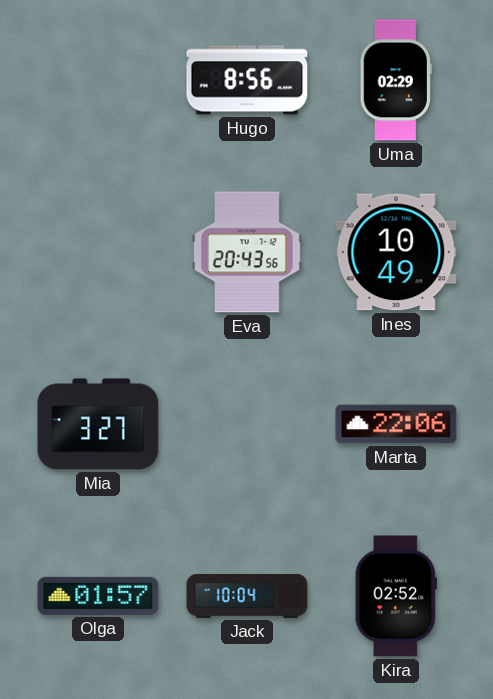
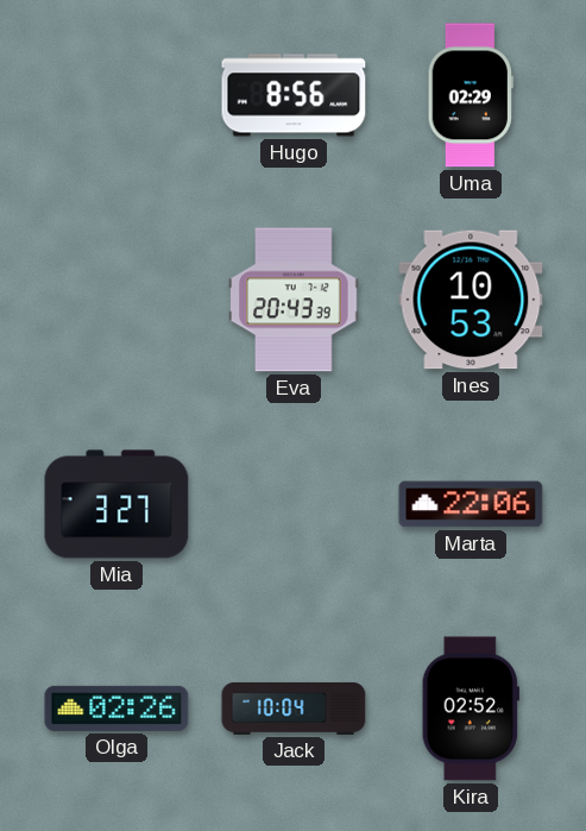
Eva: 20:43:56 -> 20:43:39
Ines: 10:49 -> 10:53
Olga: 01:57 -> 02:26
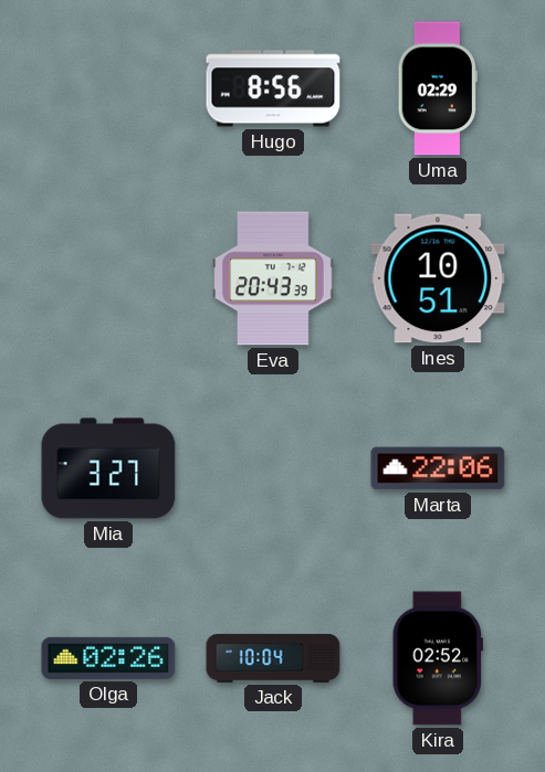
Ines: 10:53 -> 10:51
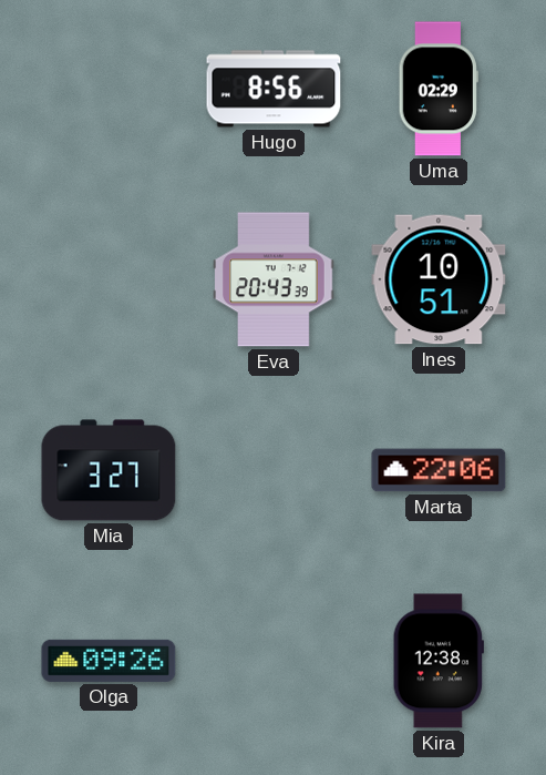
Olga: 02:26 -> 09:26
Jack: 10:04 -> none
Kira: 02:52 -> 12:38
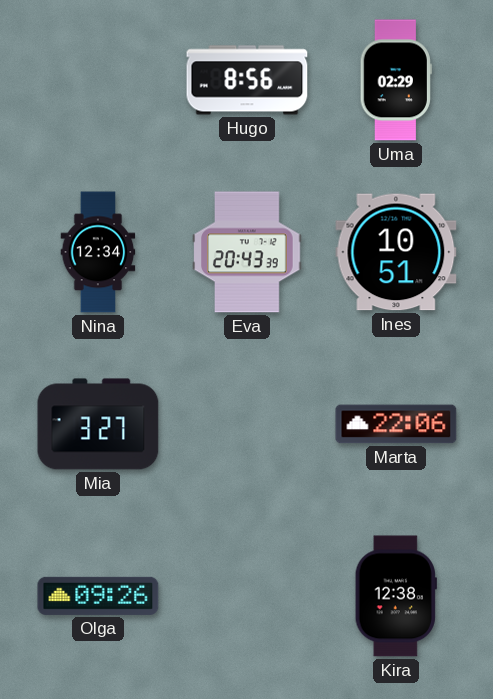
Nina: none -> 12:34
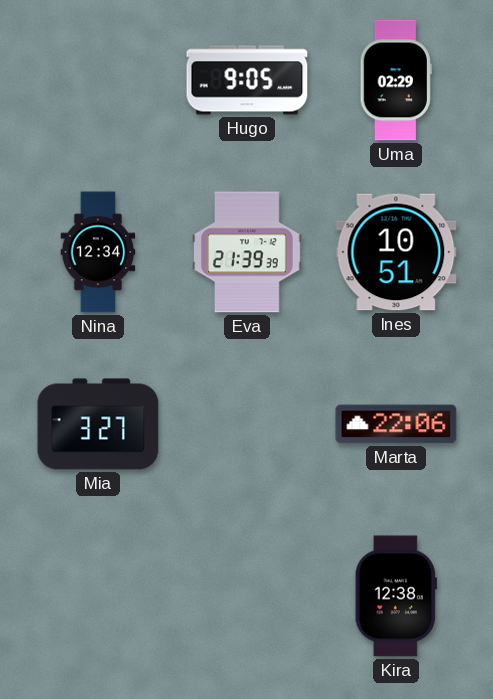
Hugo: 8:56 -> 9:05
Eva: 20:43 -> 21:39
Olga: 09:26 -> none
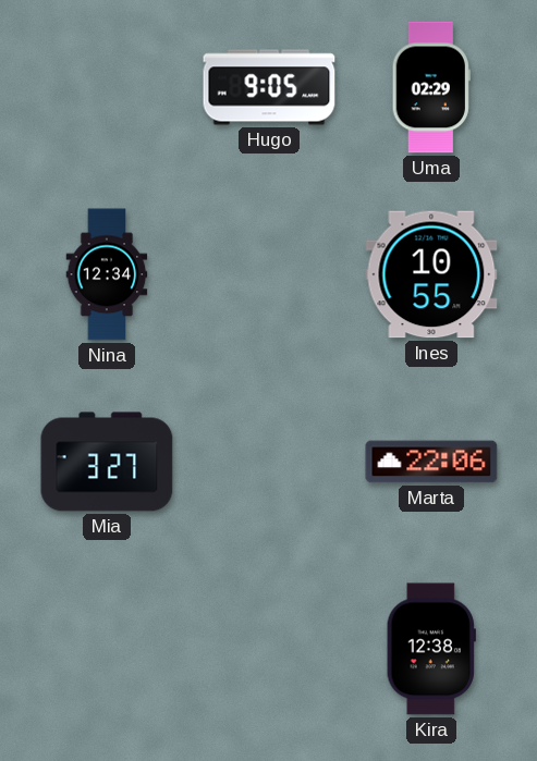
Eva: 21:39 -> none
Ines: 10:51 -> 10:55
